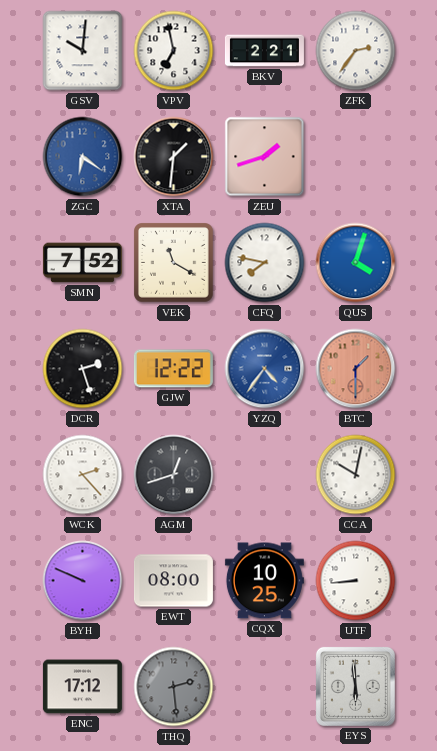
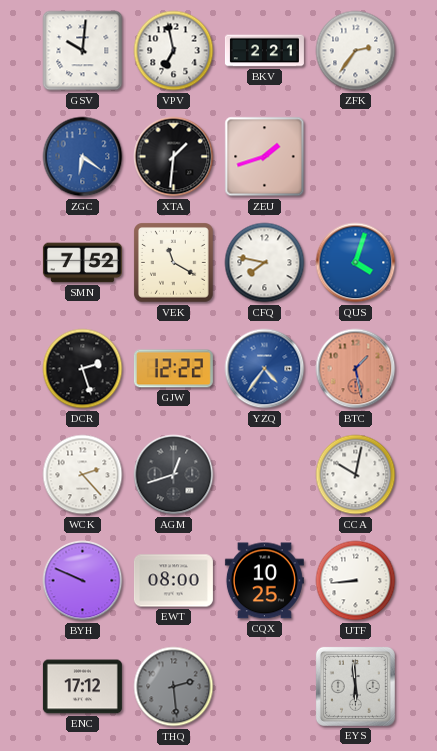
BTC: 1:30 -> 1:28
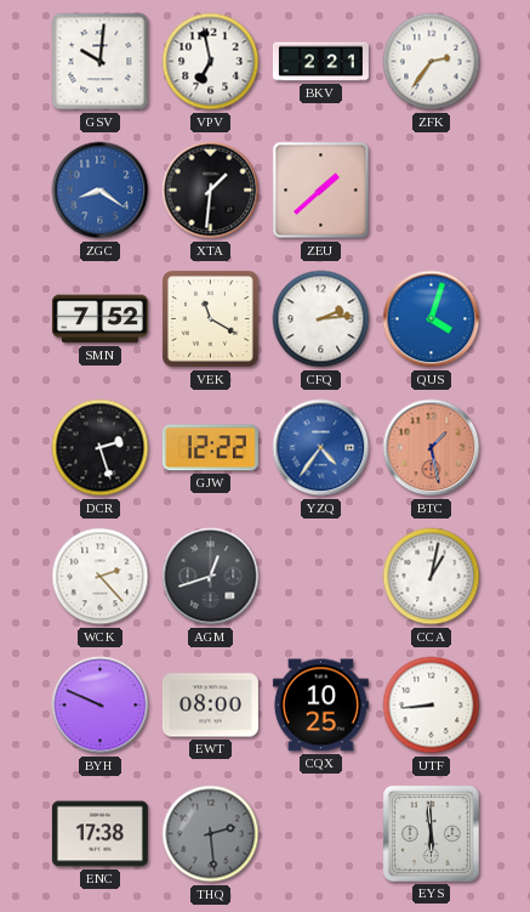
ZGC: 6:21 -> 8:21
ZEU: 1:42 -> 1:38
CFQ: 7:47 -> 2:14
CCA: 10:02 -> 1:02
ENC: 17:12 -> 17:38
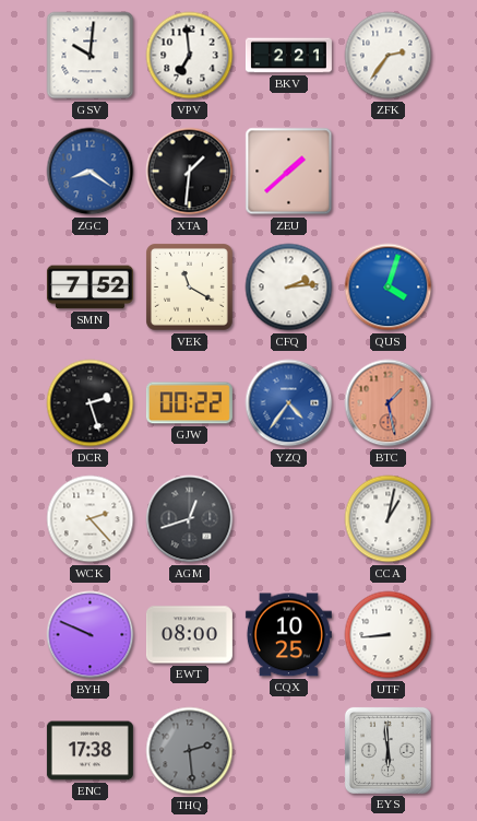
VPV: 6:58 -> 6:59
GJW: 12:22 -> 00:22
